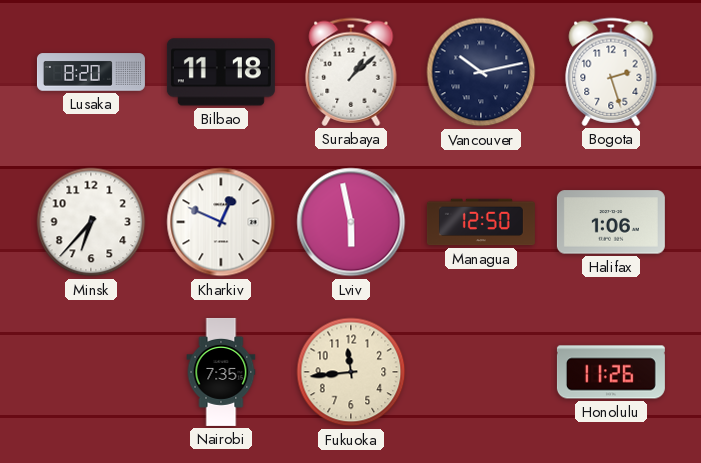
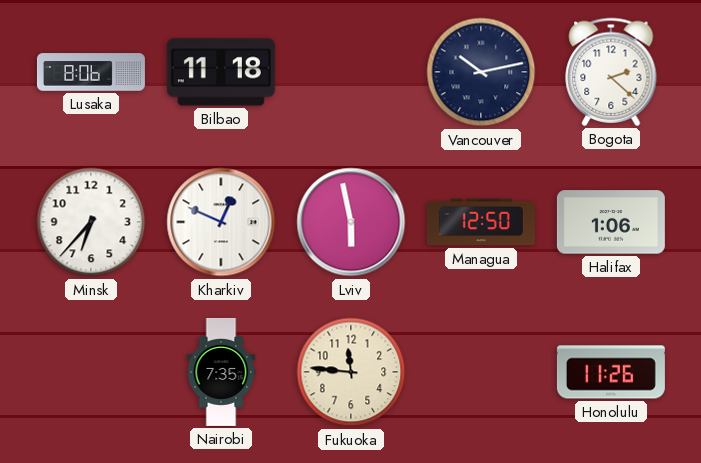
Lusaka: 8:20 -> 8:06
Surabaya: 1:08 -> none
Bogota: 2:27 -> 2:22
Fukuoka: 11:44 -> 11:46
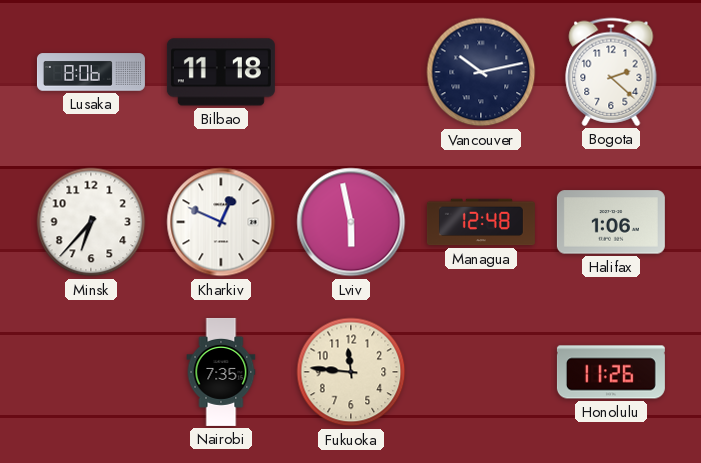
Managua: 12:50 -> 12:48
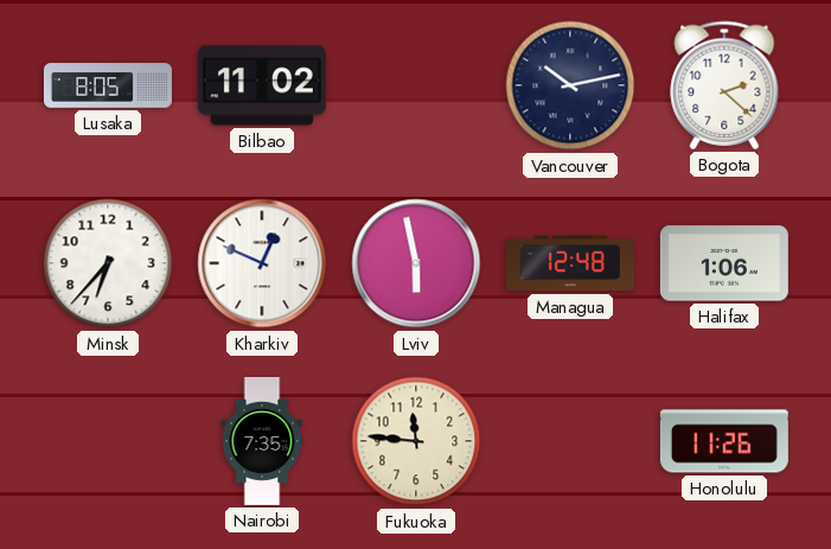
Lusaka: 8:06 -> 8:05
Bilbao: 11:18 -> 11:02
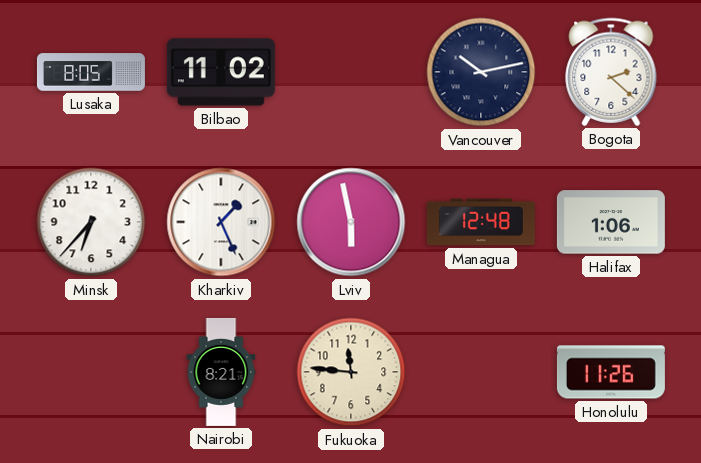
Kharkiv: 12:49 -> 1:26
Nairobi: 7:35 -> 8:21
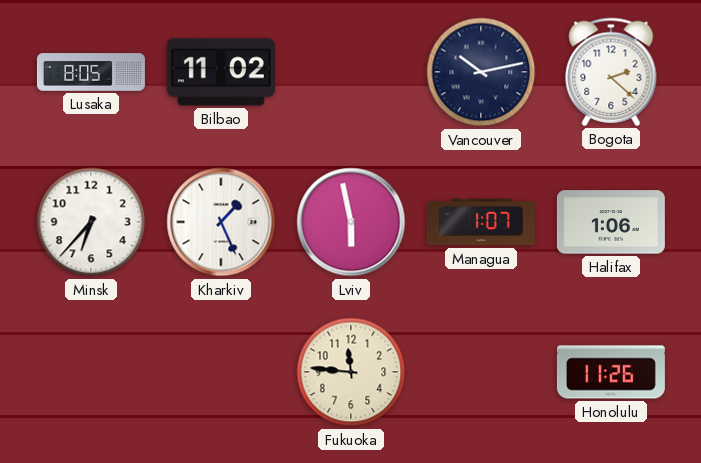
Managua: 12:48 -> 1:07
Nairobi: 8:21 -> none
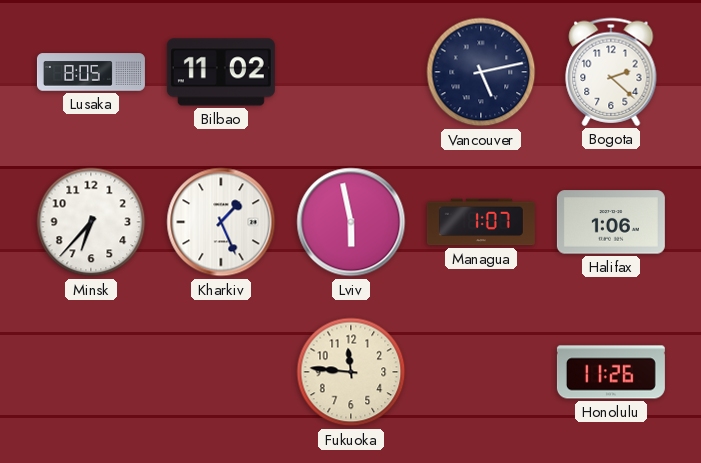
Vancouver: 10:13 -> 5:13
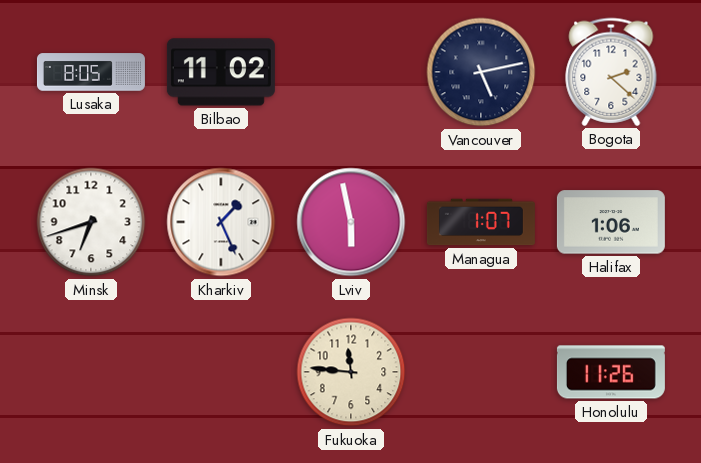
Minsk: 6:37 -> 6:42
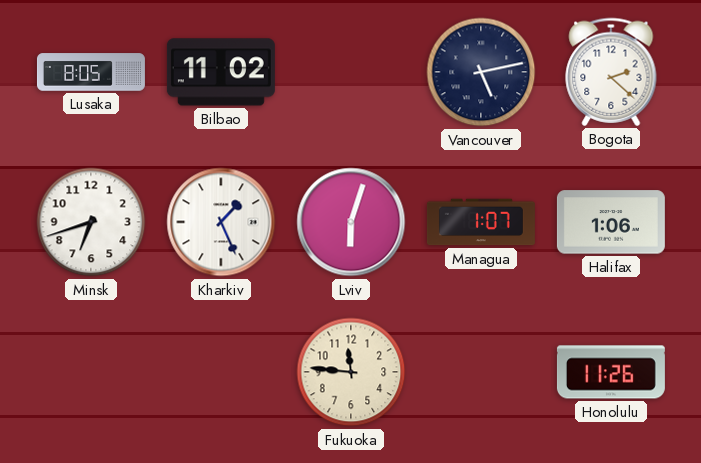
Lviv: 5:58 -> 6:03
